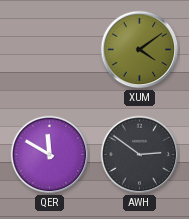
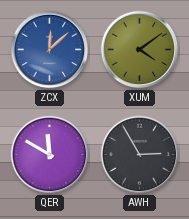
ZCX: none -> 12:08
AWH: 2:51 -> 2:55
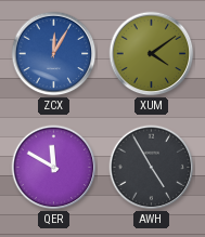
ZCX: 12:08 -> 12:05
AWH: 2:55 -> 4:55
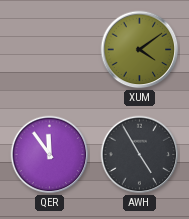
ZCX: 12:05 -> none
QER: 11:50 -> 11:54
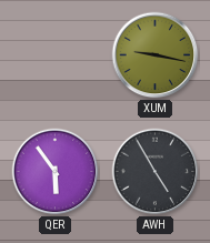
XUM: 4:09 -> 9:17
QER: 11:54 -> 5:54
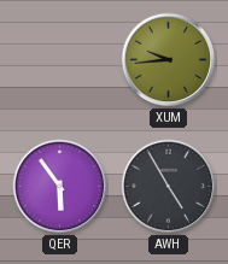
XUM: 9:17 -> 9:44
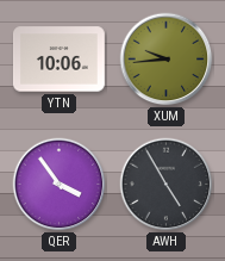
YTN: none -> 10:06
QER: 5:54 -> 3:54
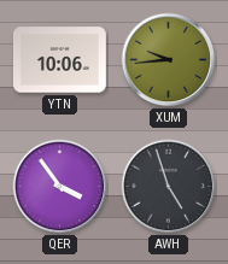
AWH: 4:55 -> 4:57
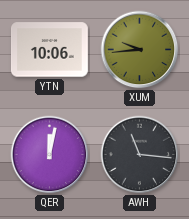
QER: 3:54 -> 12:02
AWH: 4:57 -> 11:16
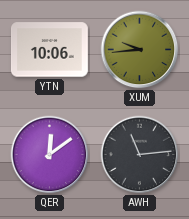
QER: 12:02 -> 12:09
AWH: 11:16 -> 11:14
